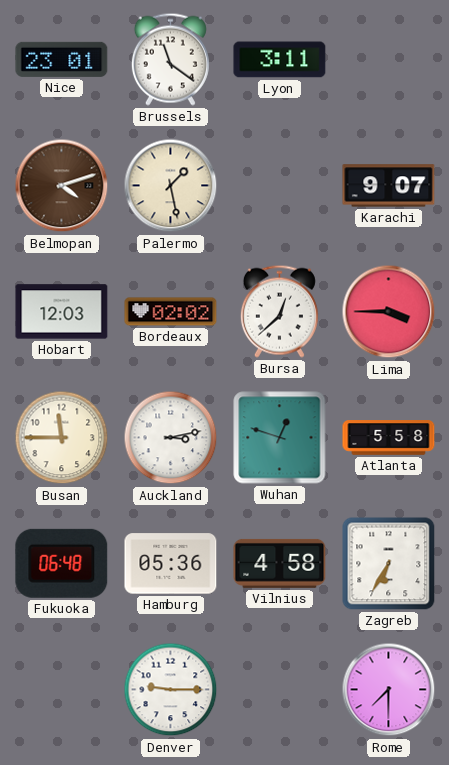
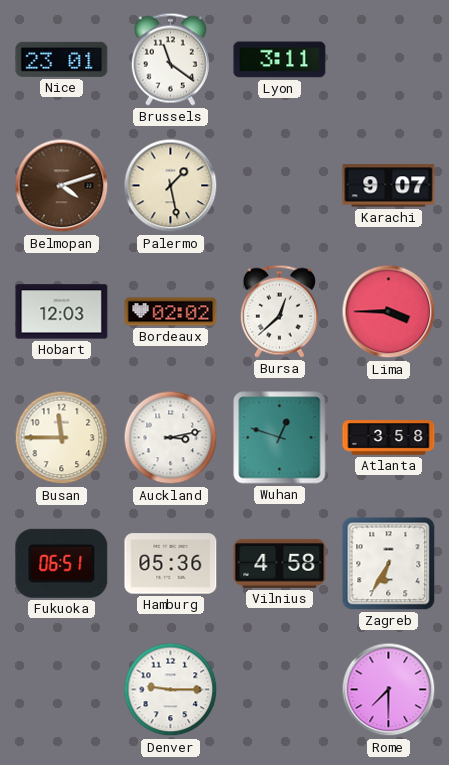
Atlanta: 5:58 -> 3:58
Fukuoka: 06:48 -> 06:51
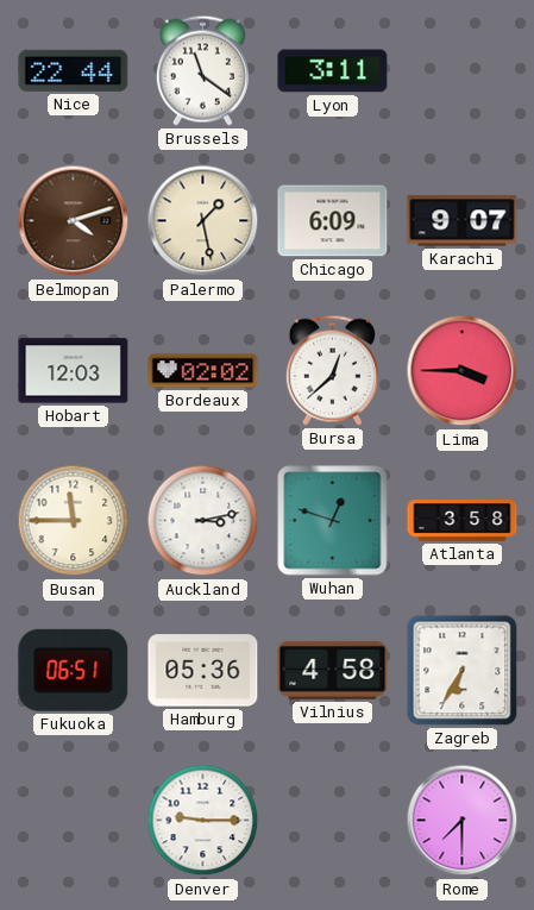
Nice: 23:01 -> 22:44
Chicago: none -> 6:09
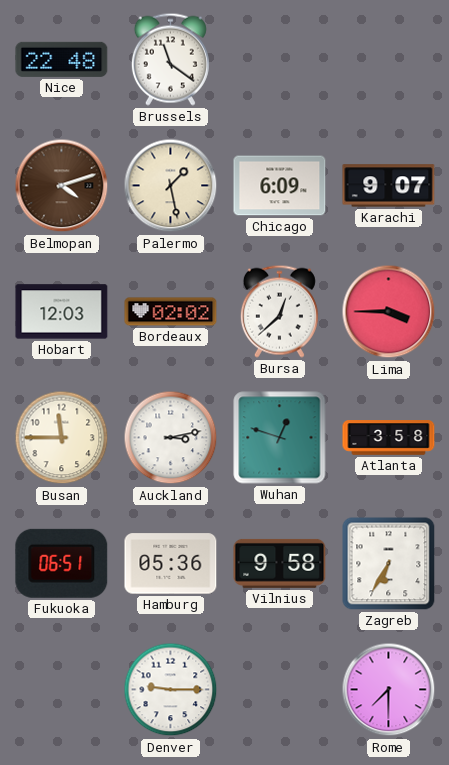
Nice: 22:44 -> 22:48
Lyon: 3:11 -> none
Vilnius: 4:58 -> 9:58
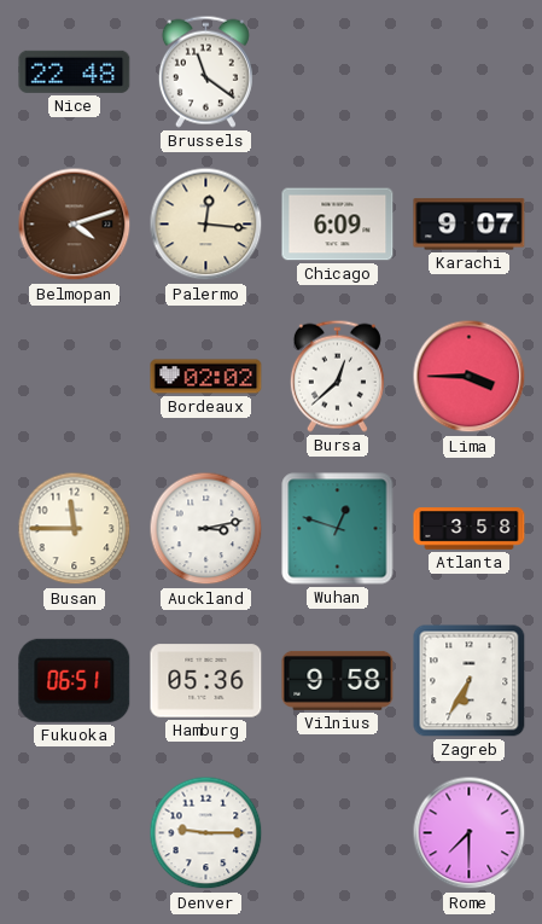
Palermo: 1:28 -> 12:16
Hobart: 12:03 -> none
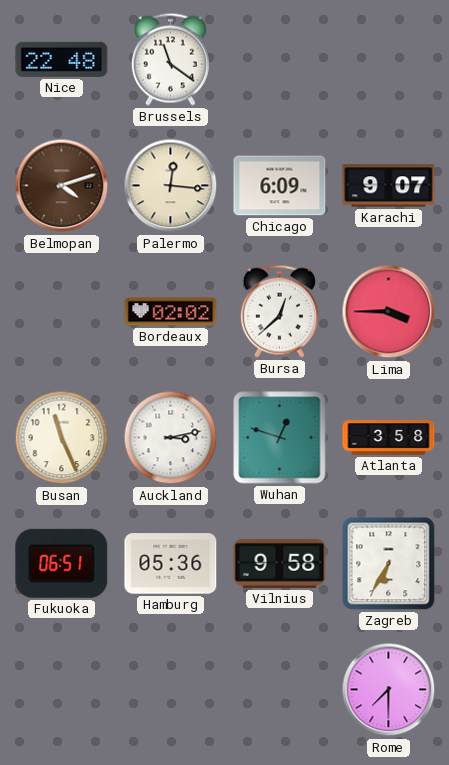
Busan: 11:45 -> 11:26
Denver: 9:15 -> none
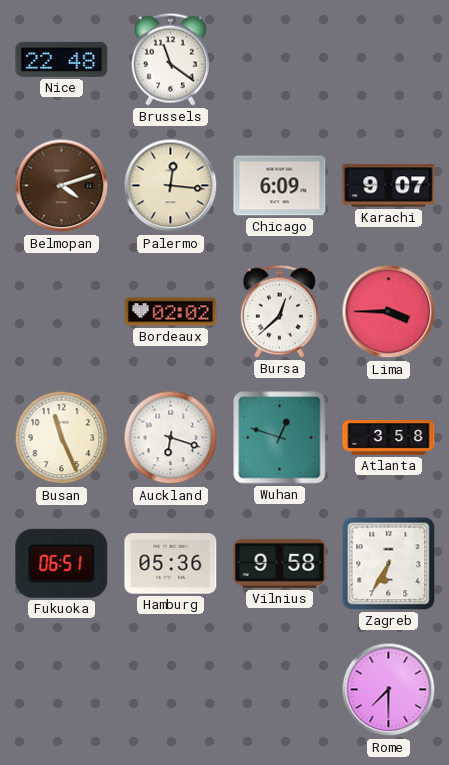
Auckland: 3:13 -> 6:18
